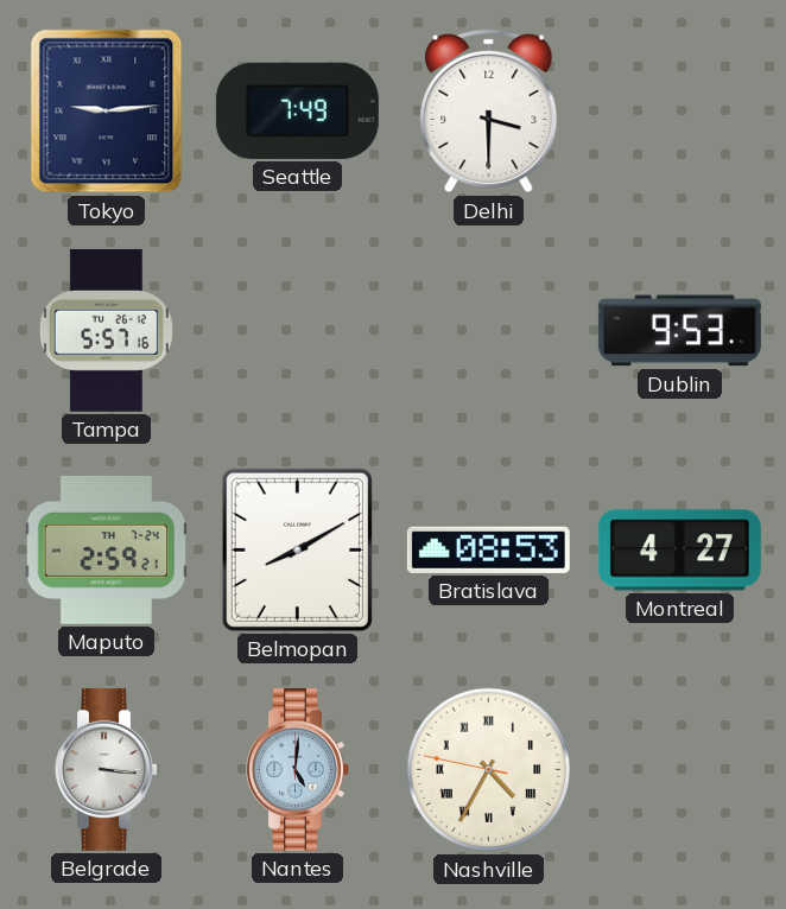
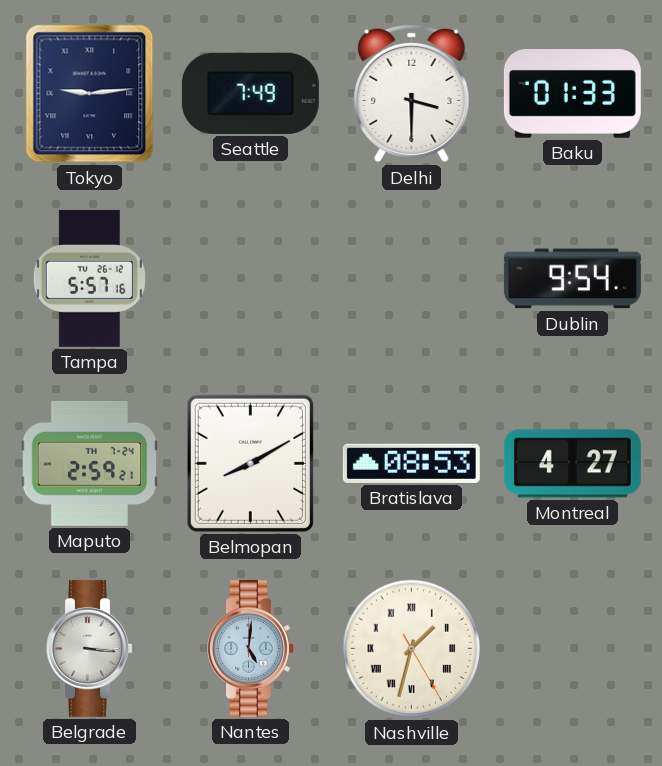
Baku: none -> 01:33
Dublin: 9:53 -> 9:54
Nashville: 4:34 -> 1:32
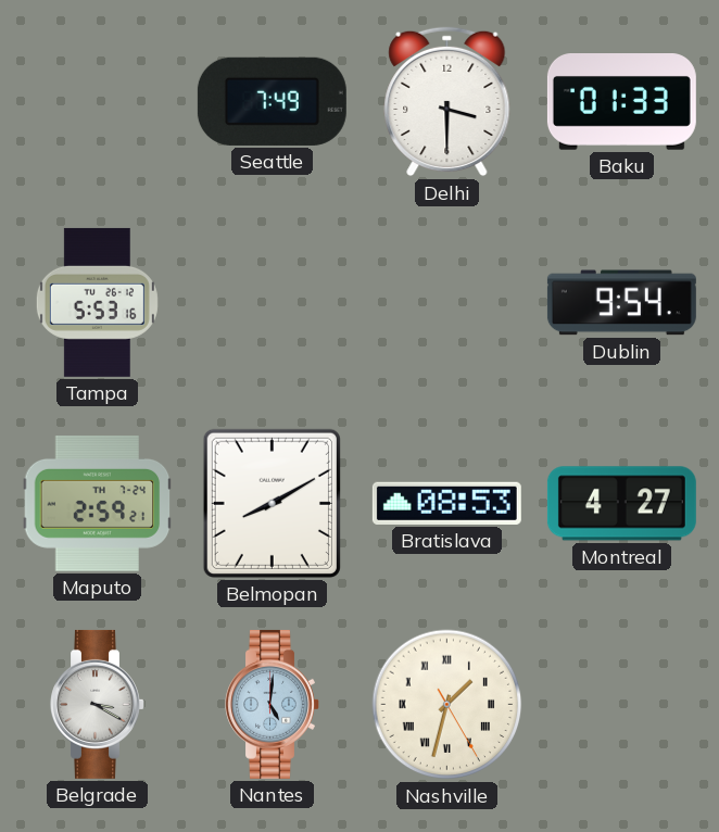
Tokyo: 9:14 -> none
Tampa: 5:57 -> 5:53
Belgrade: 3:16 -> 3:20
